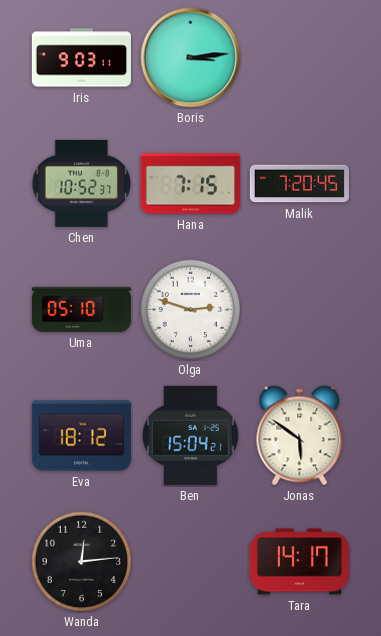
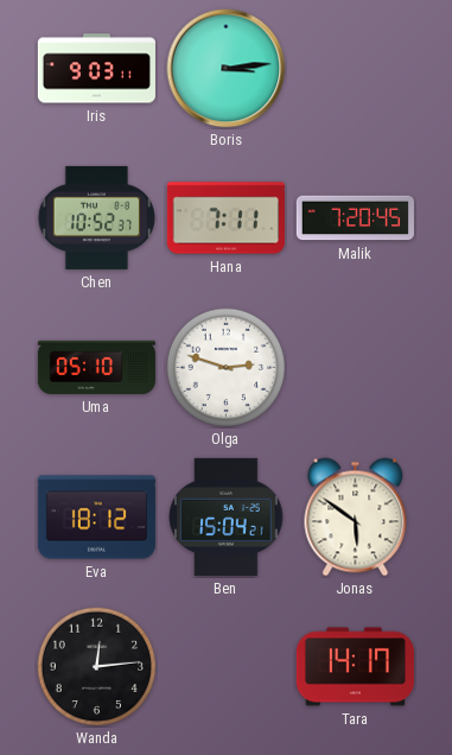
Hana: 7:15 -> 7:11
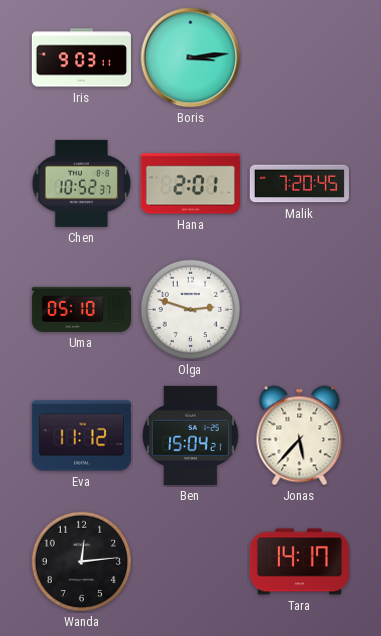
Hana: 7:11 -> 2:01
Eva: 18:12 -> 11:12
Jonas: 5:51 -> 5:37
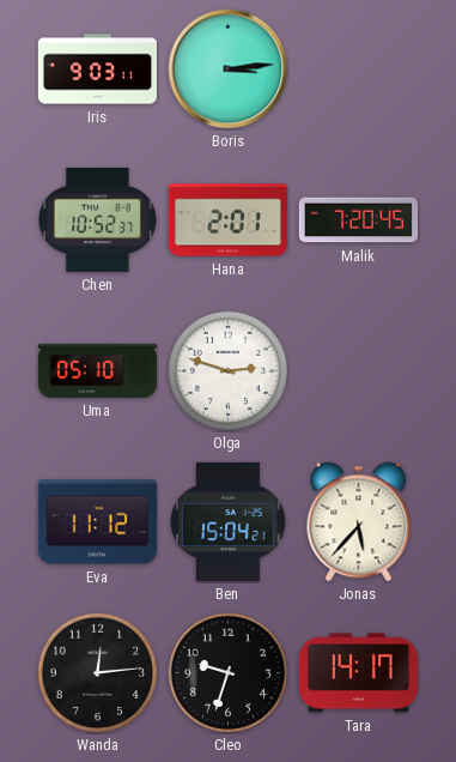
Cleo: none -> 9:33
